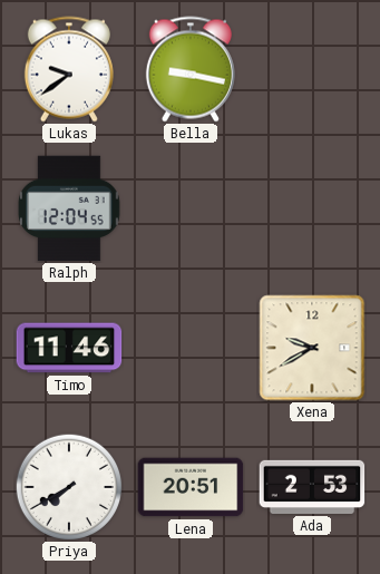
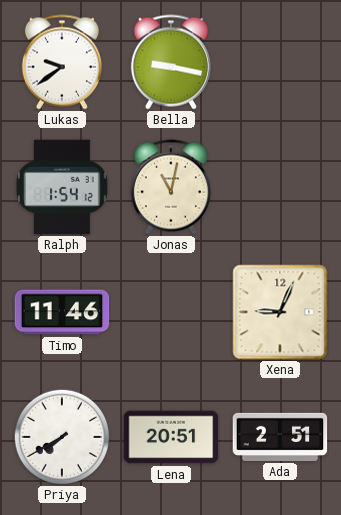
Ralph: 12:04 -> 1:54
Jonas: none -> 11:02
Xena: 9:40 -> 9:04
Ada: 2:53 -> 2:51
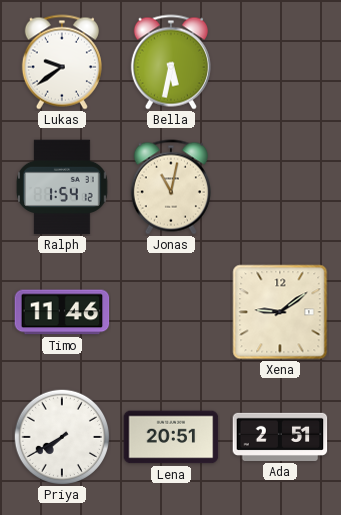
Bella: 9:17 -> 5:32
Xena: 9:04 -> 9:09
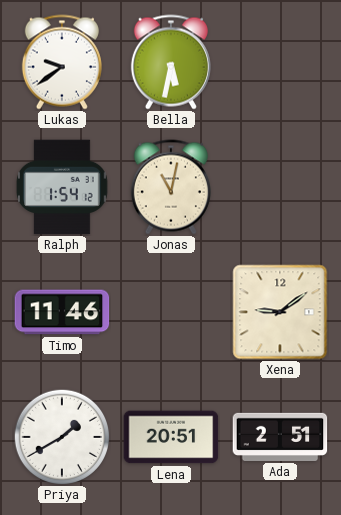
Priya: 7:40 -> 1:40
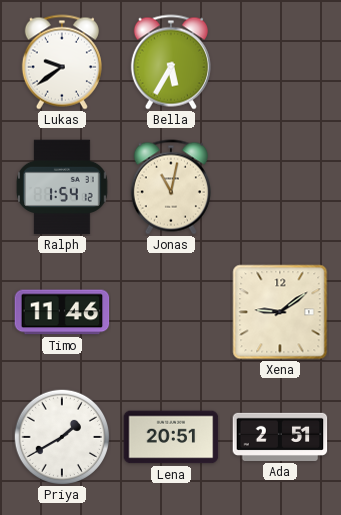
Bella: 5:32 -> 5:35
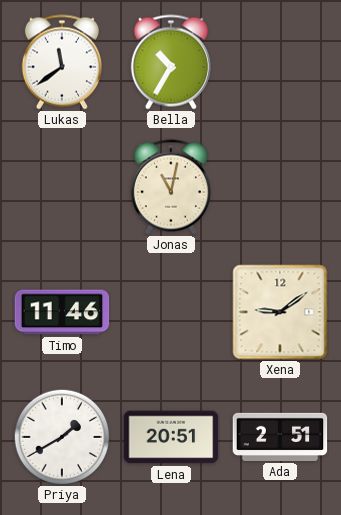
Lukas: 9:39 -> 11:39
Bella: 5:35 -> 10:35
Ralph: 1:54 -> none
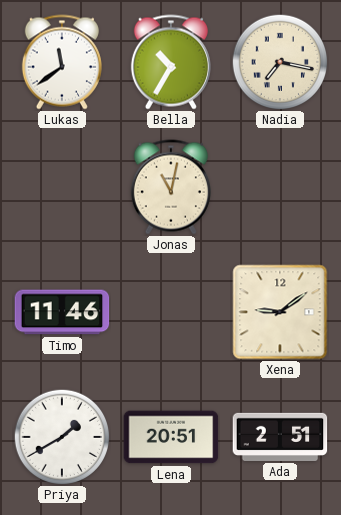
Nadia: none -> 7:17
